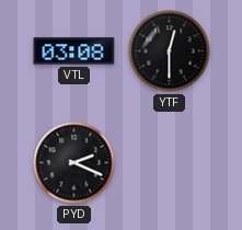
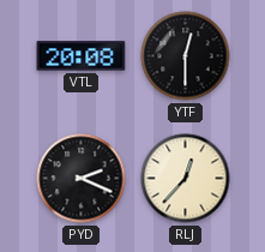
VTL: 03:08 -> 20:08
RLJ: none -> 12:37
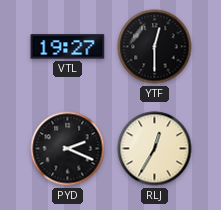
VTL: 20:08 -> 19:27
RLJ: 12:37 -> 12:35
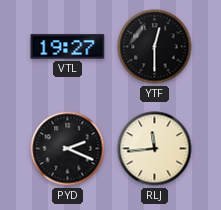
RLJ: 12:35 -> 11:44
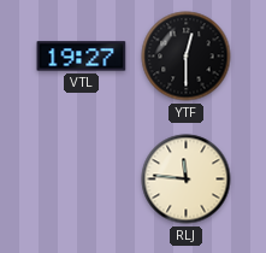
PYD: 2:19 -> none
RLJ: 11:44 -> 11:46
